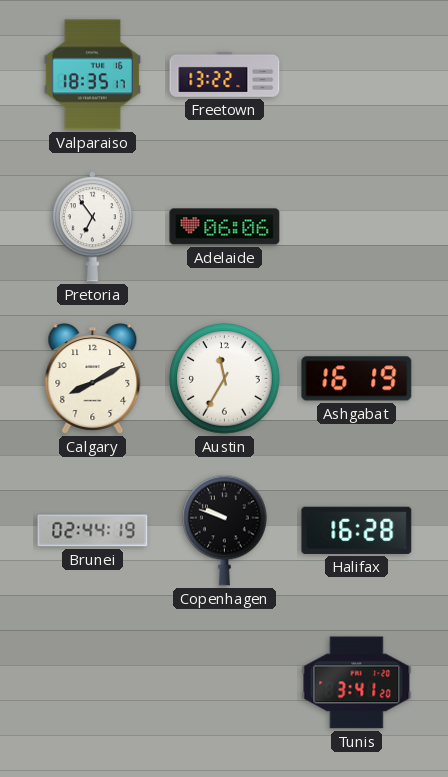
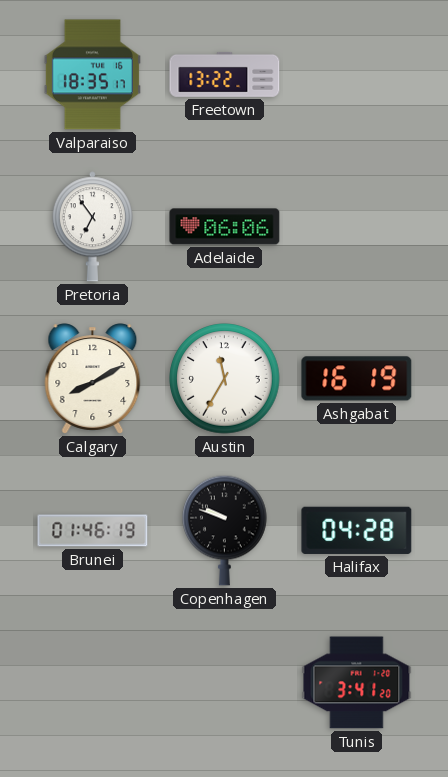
Brunei: 02:44 -> 01:46
Halifax: 16:28 -> 04:28
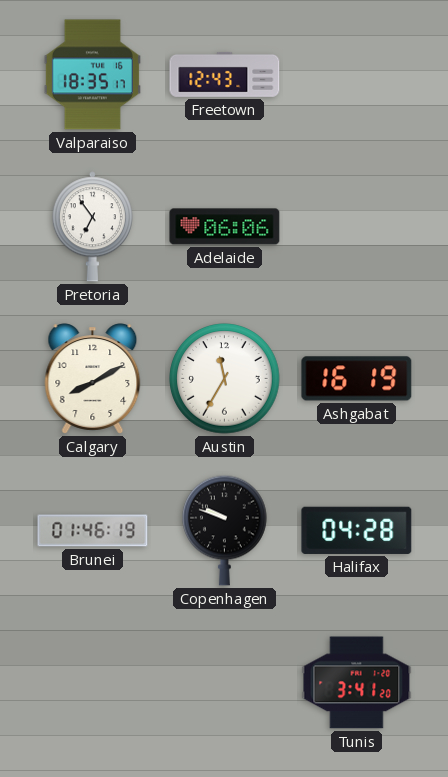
Freetown: 13:22 -> 12:43
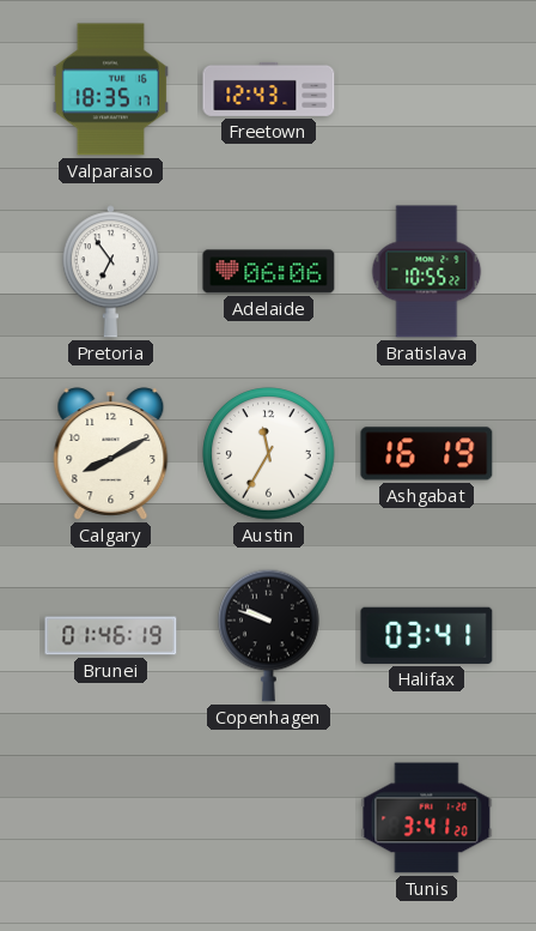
Bratislava: none -> 10:55
Halifax: 04:28 -> 03:41
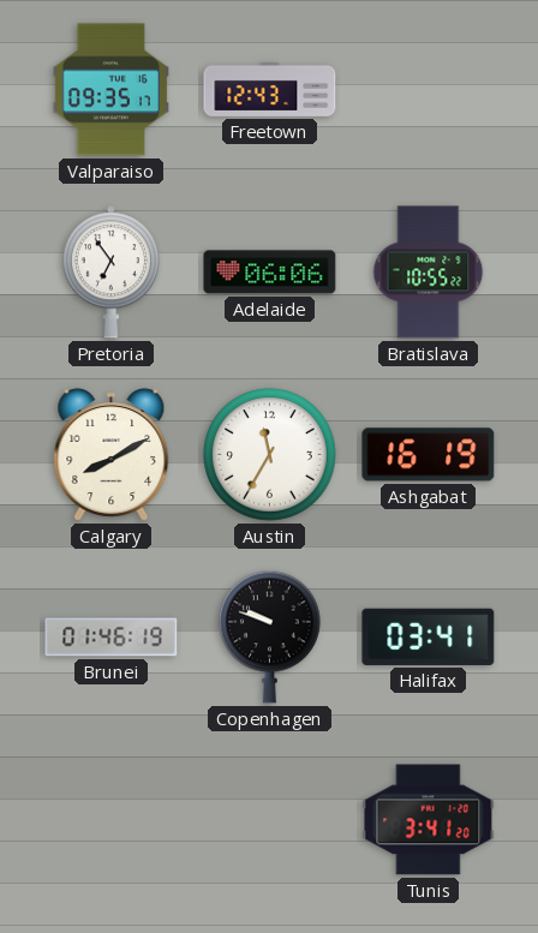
Valparaiso: 18:35 -> 09:35
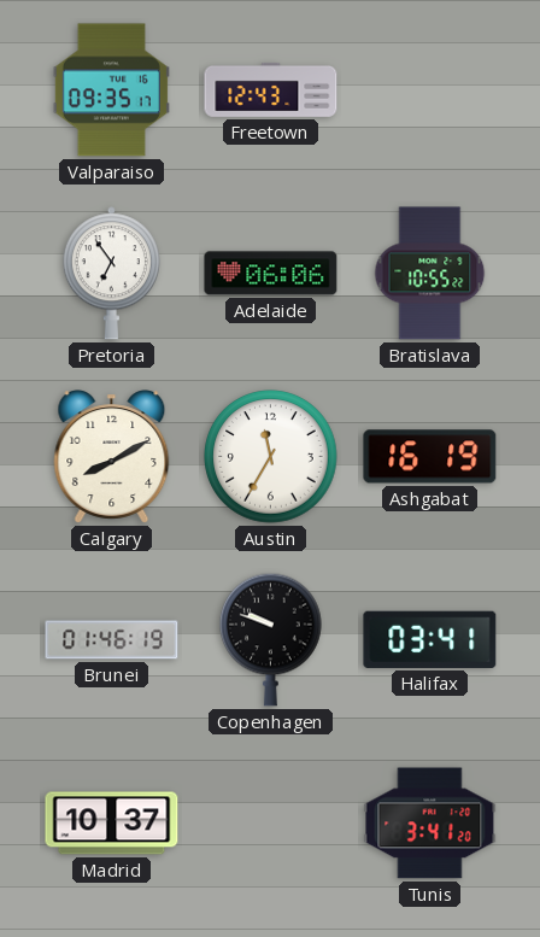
Madrid: none -> 10:37
